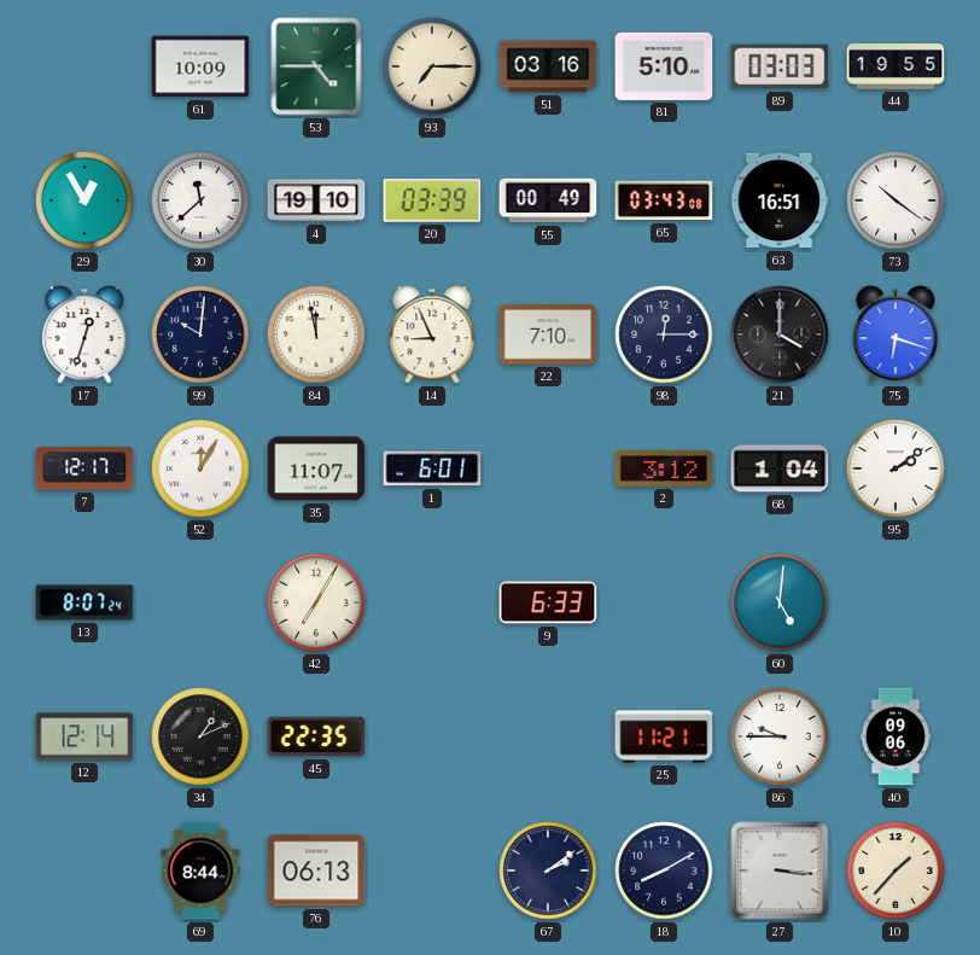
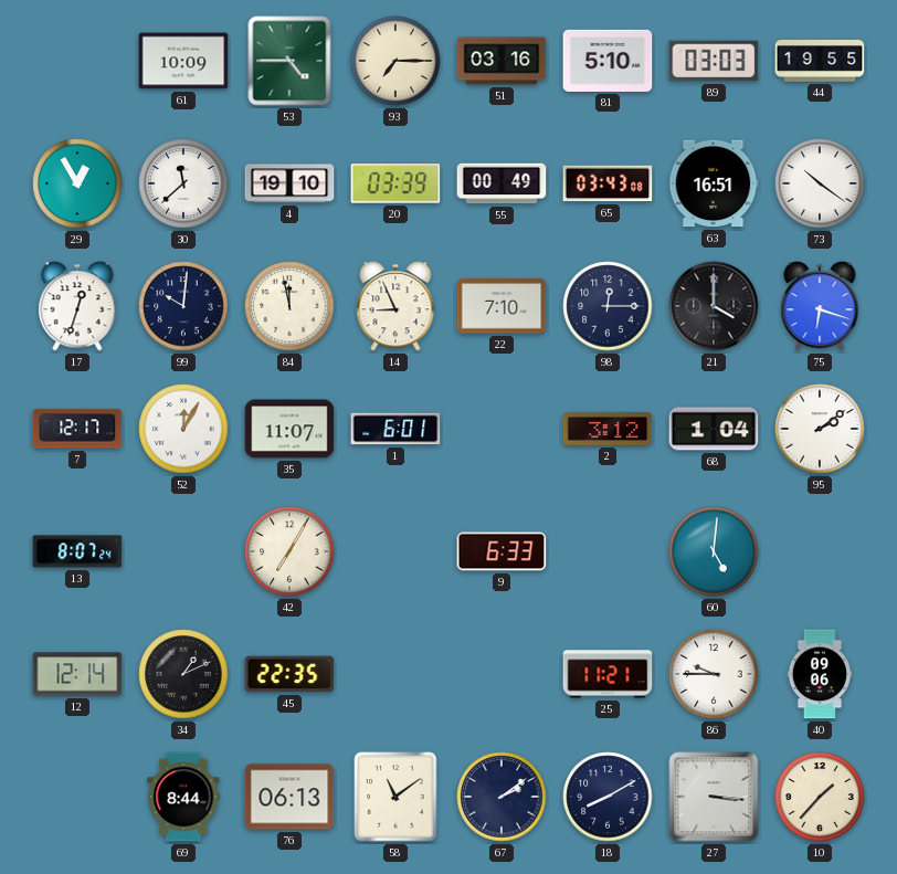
58: none -> 11:09
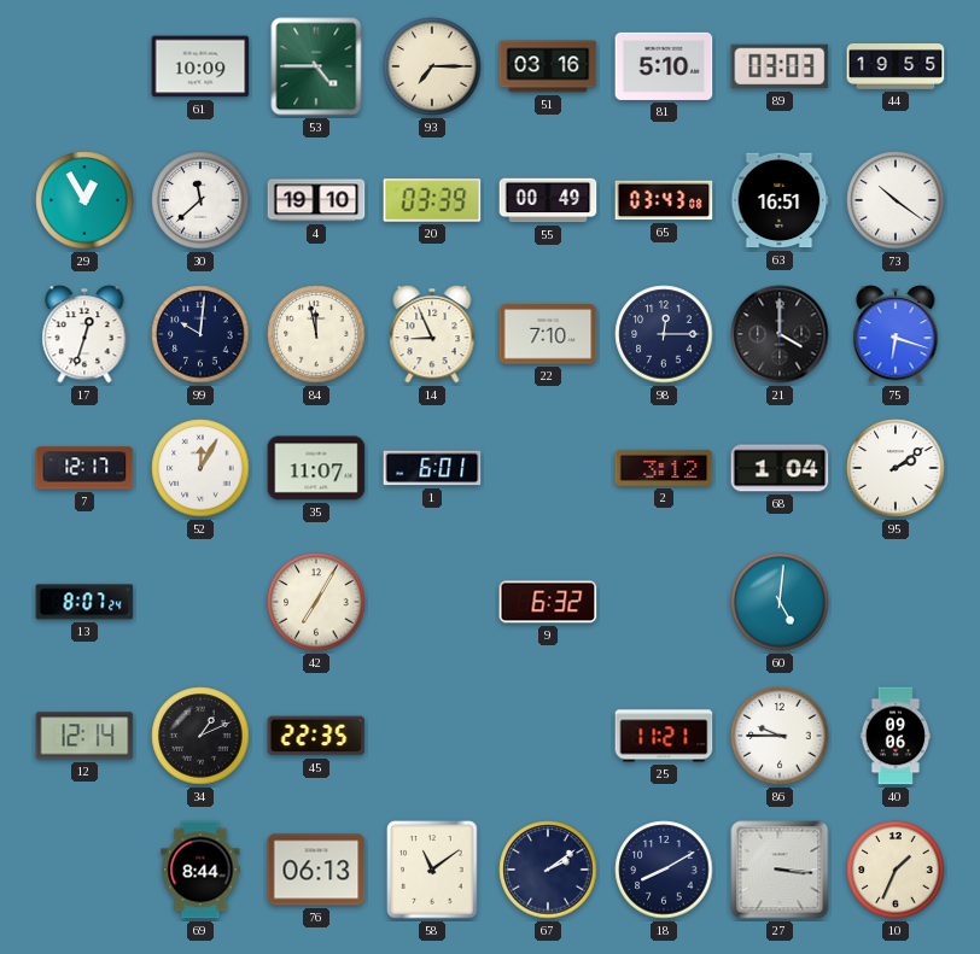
9: 6:33 -> 6:32
10: 1:37 -> 1:34
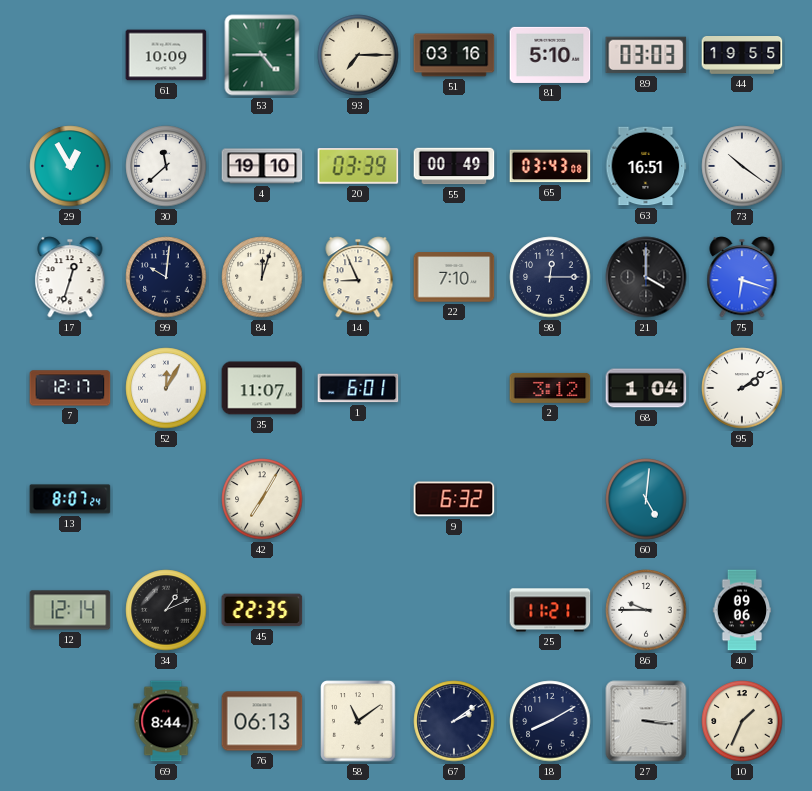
84: 11:58 -> 12:03
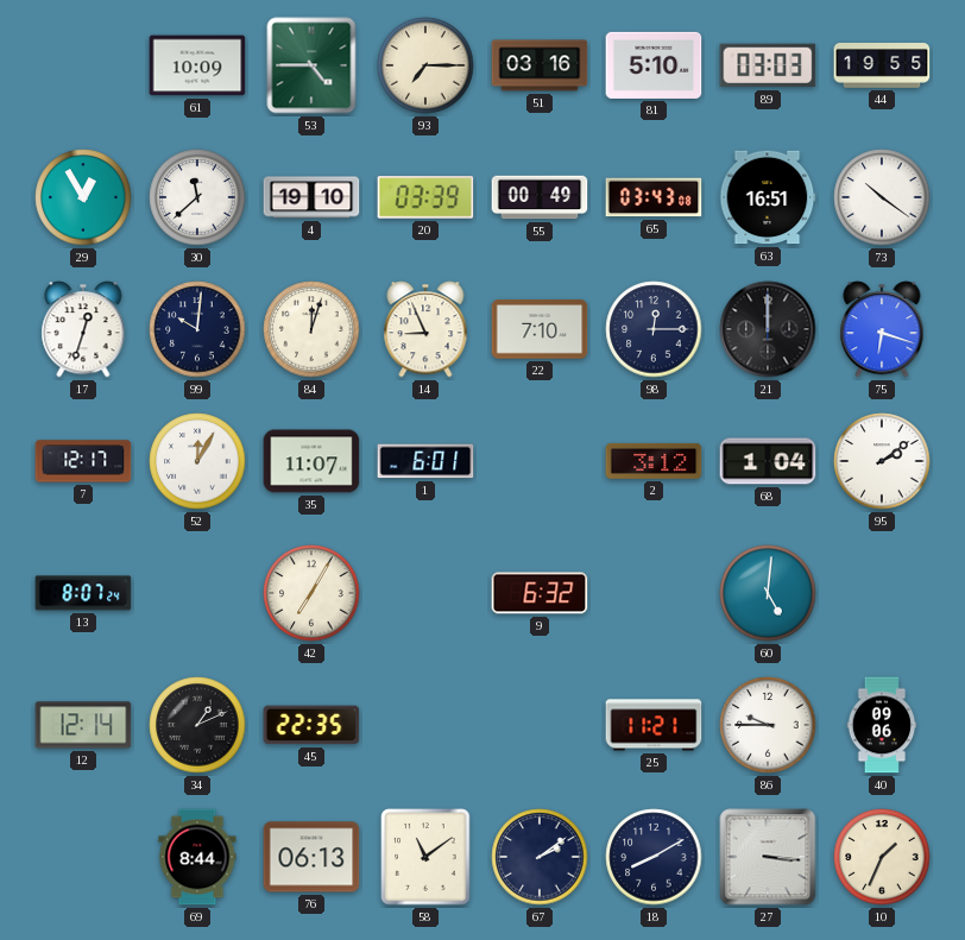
21: 4:00 -> 12:00
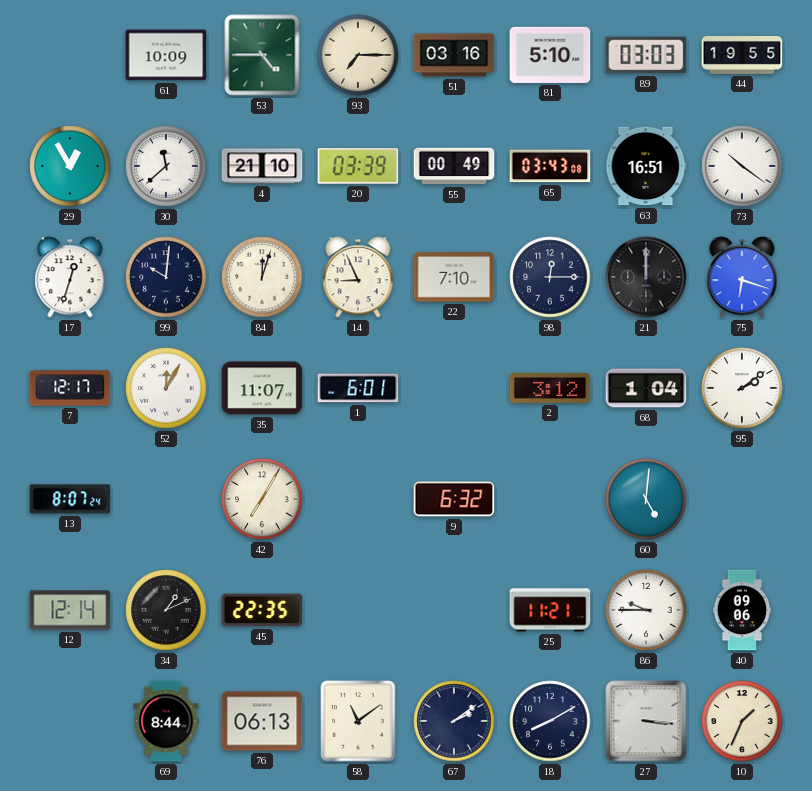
4: 19:10 -> 21:10
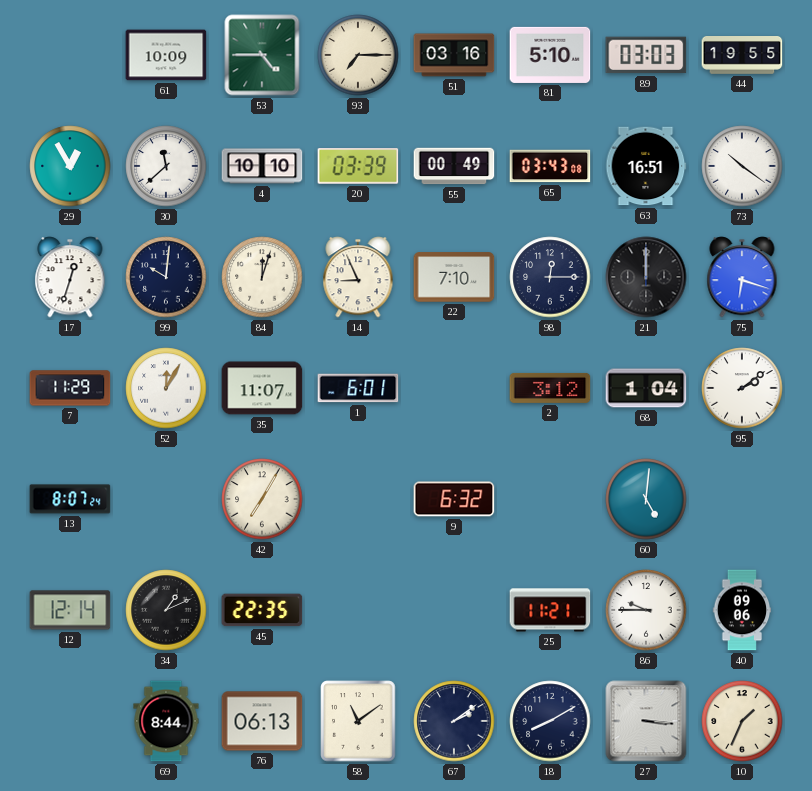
4: 21:10 -> 10:10
7: 12:17 -> 11:29
